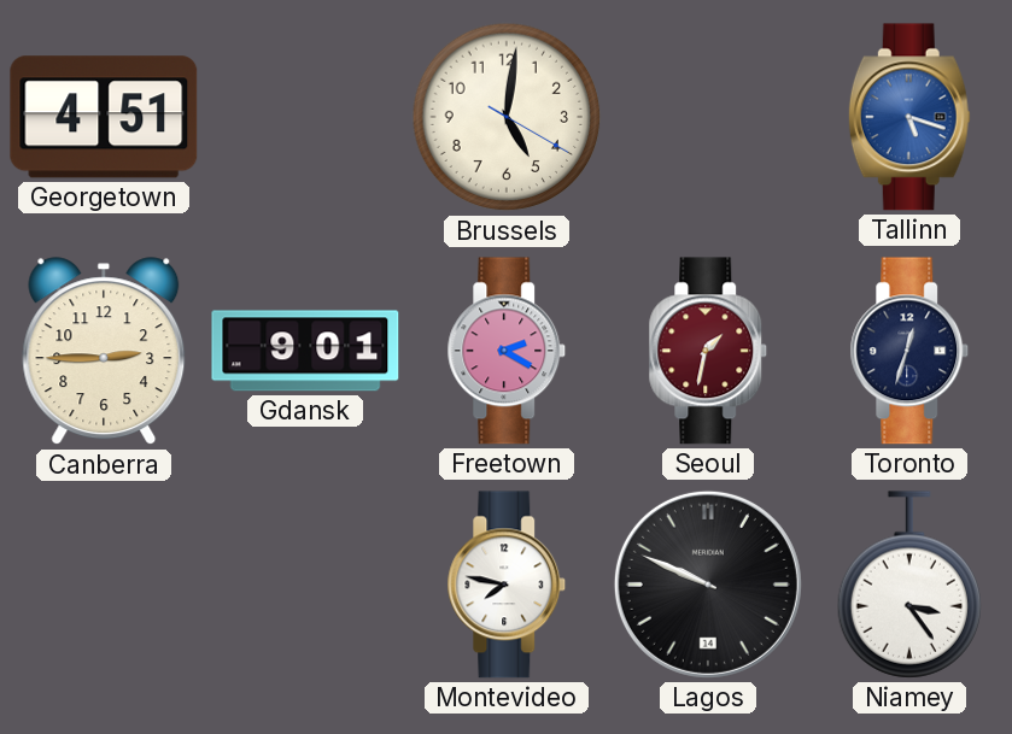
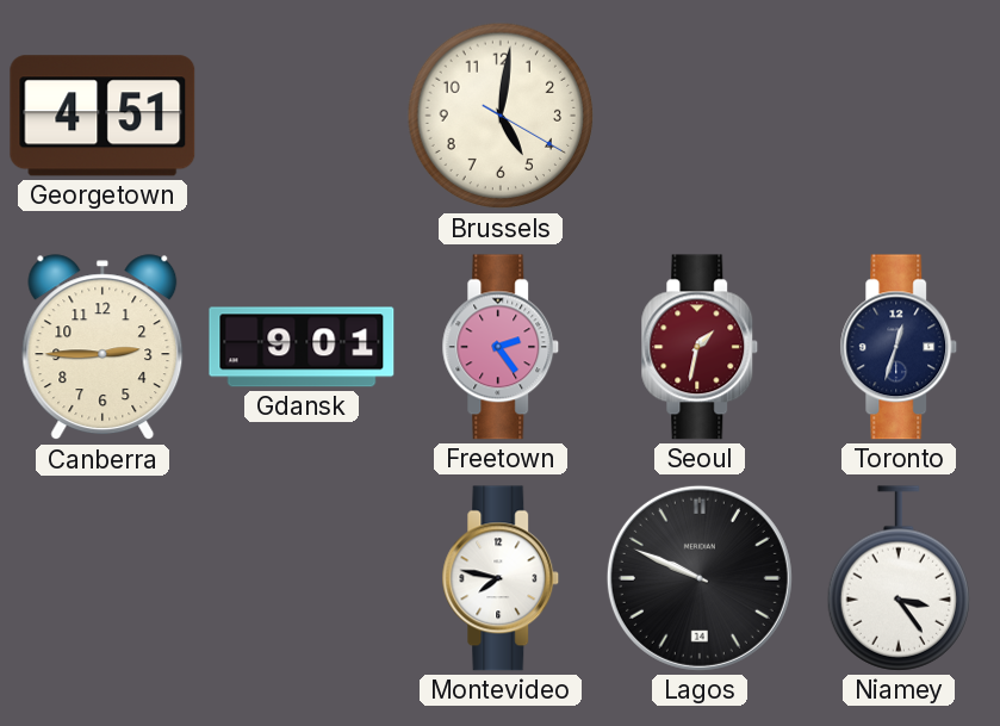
Tallinn: 5:18 -> none
Freetown: 2:20 -> 2:24
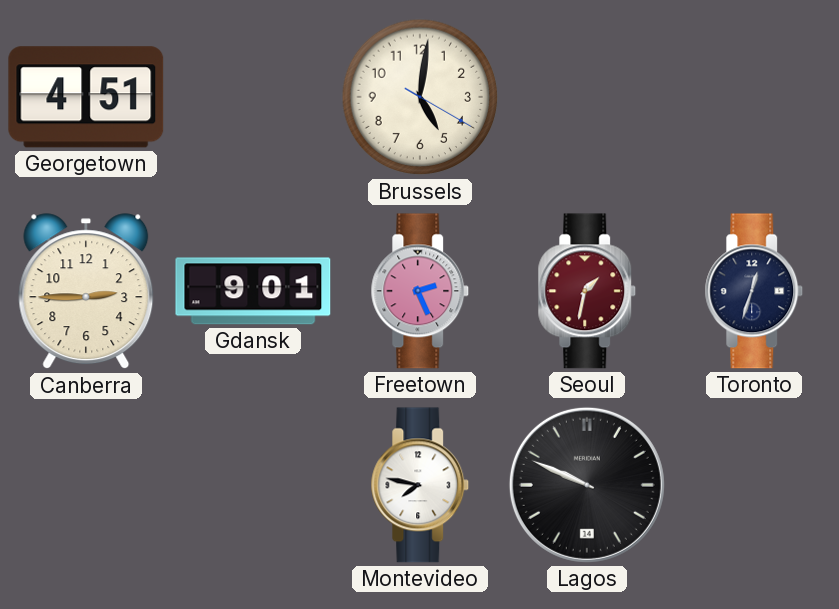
Freetown: 2:24 -> 2:26
Niamey: 3:24 -> none
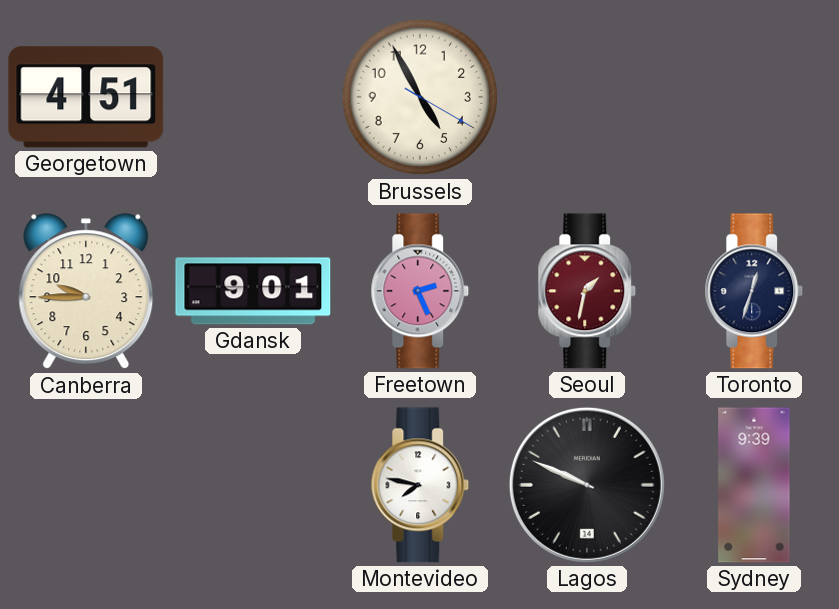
Brussels: 5:01 -> 4:55
Canberra: 2:45 -> 9:45
Sydney: none -> 9:39
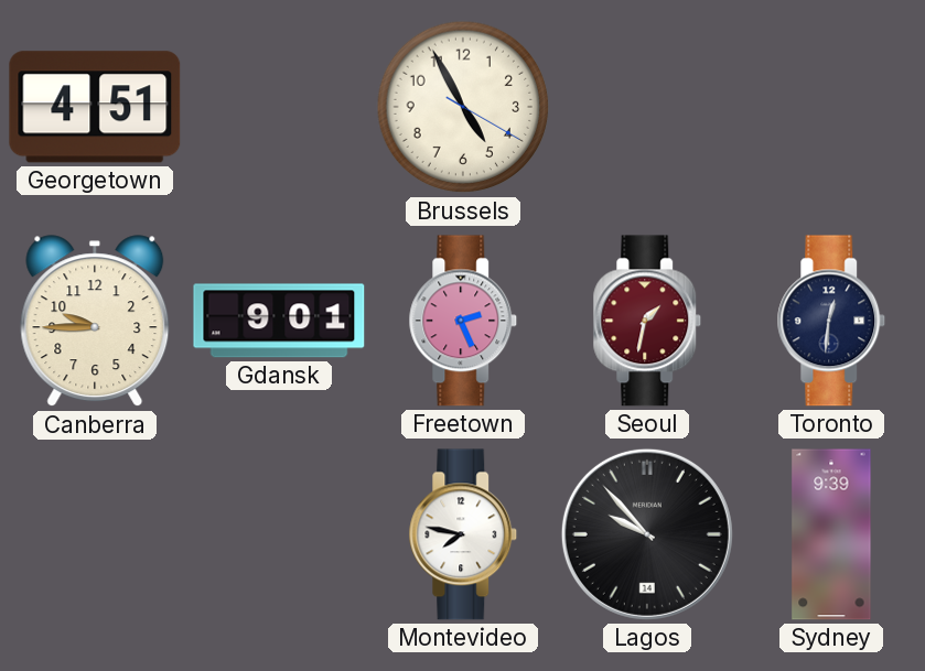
Toronto: 12:33 -> 12:31
Lagos: 9:49 -> 9:53
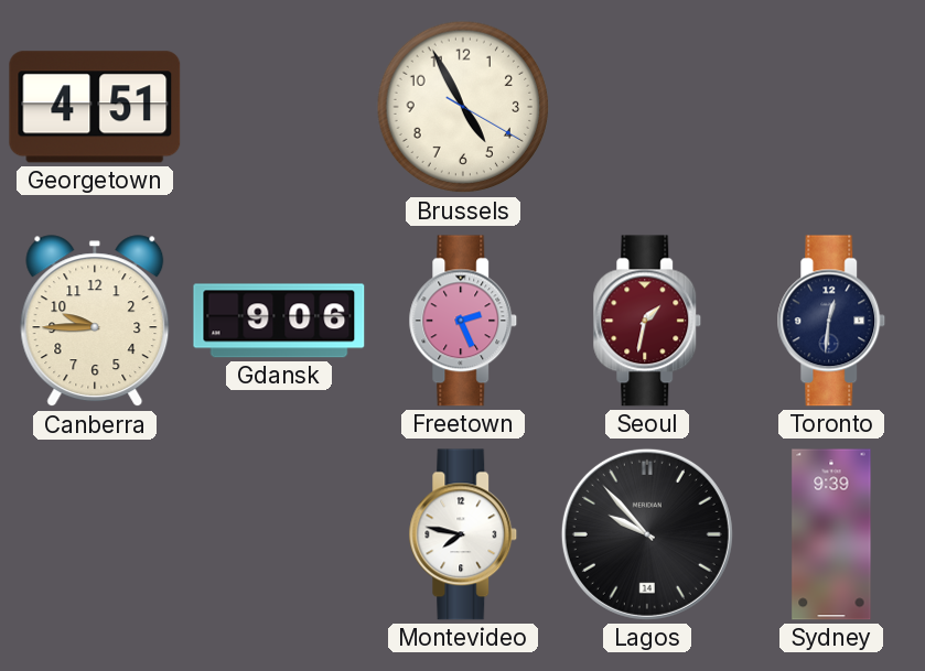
Gdansk: 9:01 -> 9:06
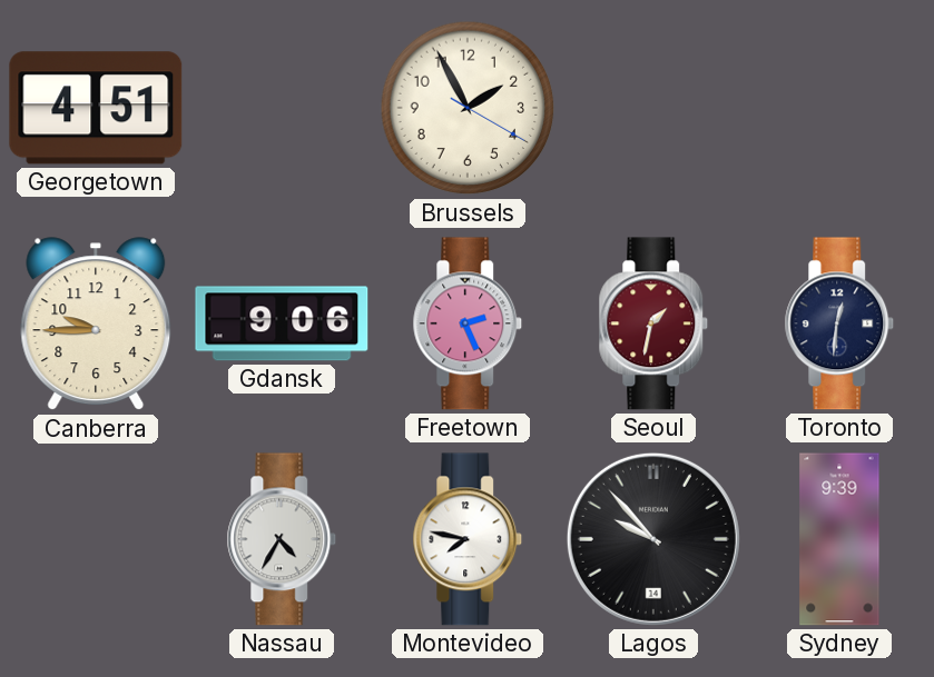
Brussels: 4:55 -> 1:55
Nassau: none -> 4:35
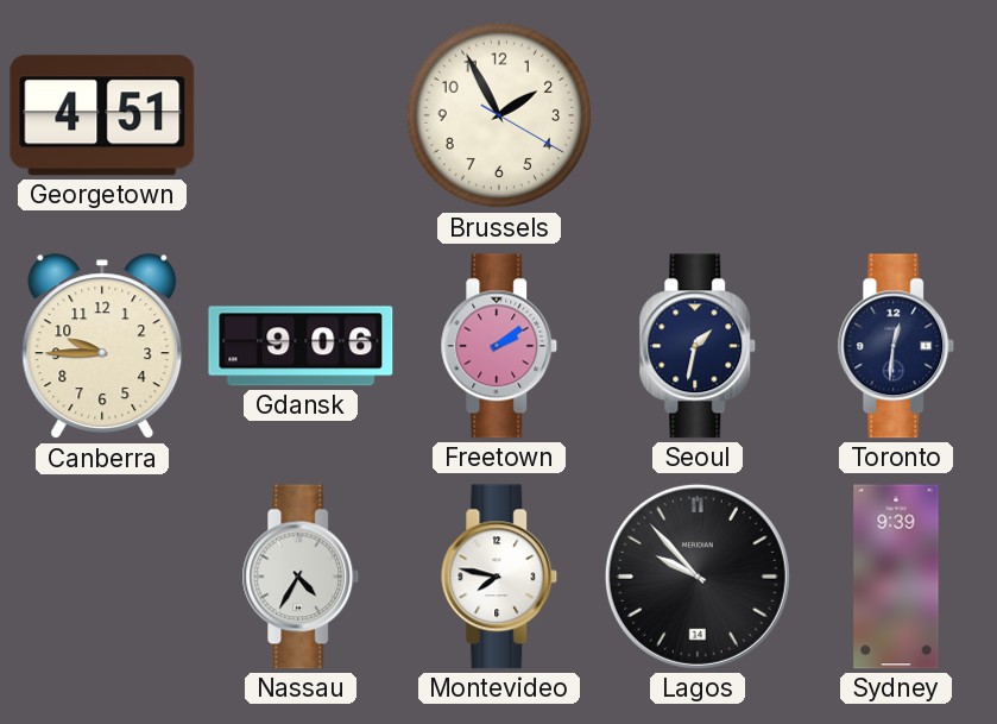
Freetown: 2:26 -> 2:09
Seoul dial: burgundy -> navy
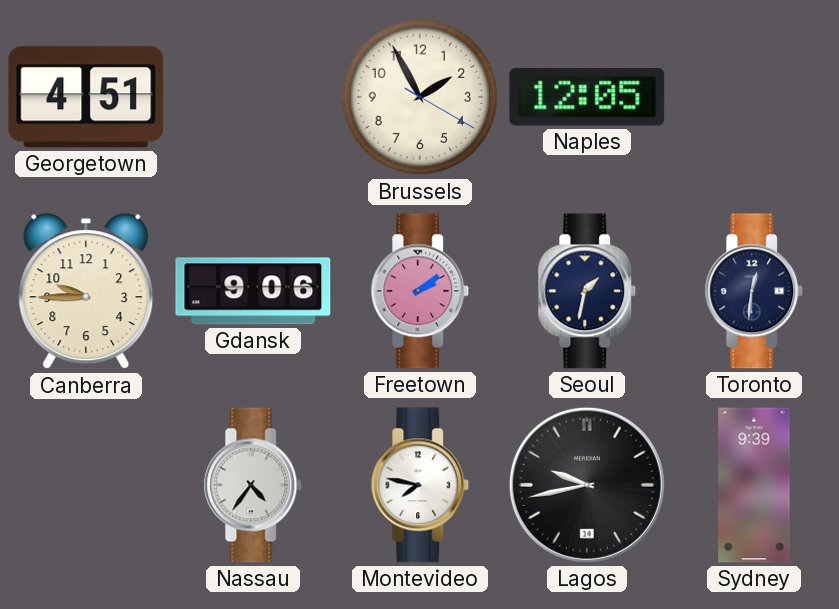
Naples: none -> 12:05
Nassau: 4:35 -> 4:36
Lagos: 9:53 -> 9:43
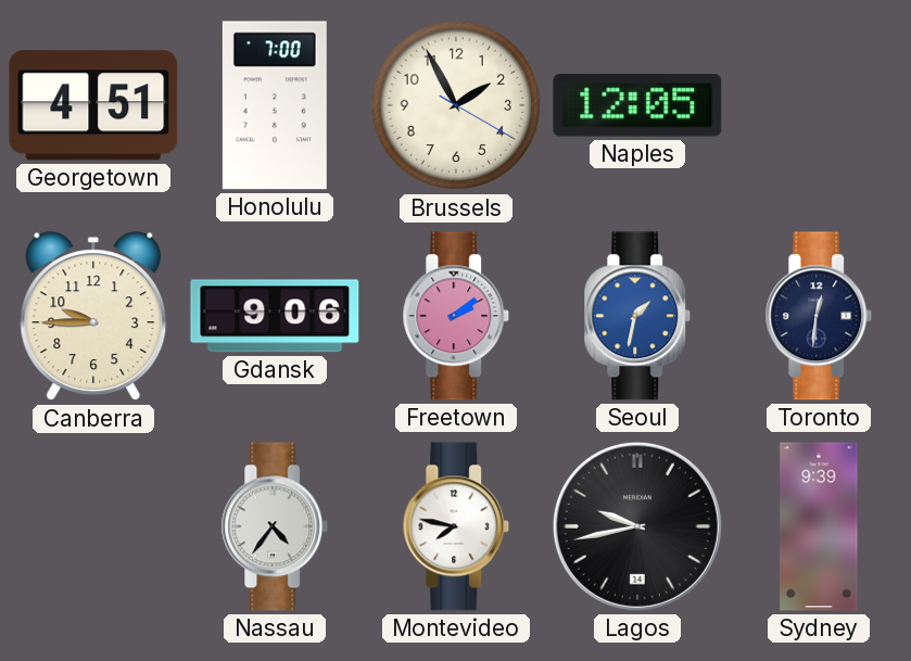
Honolulu: none -> 7:00
Seoul dial: navy -> blue
